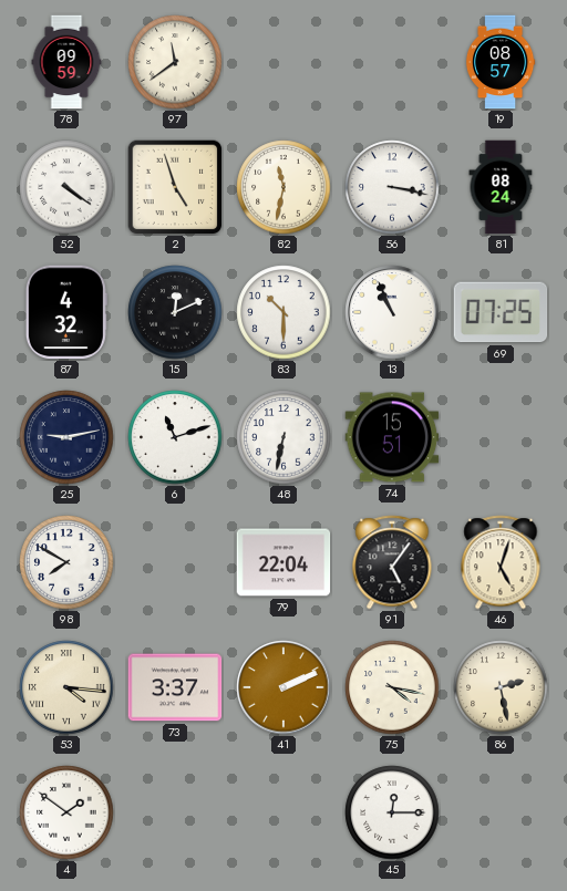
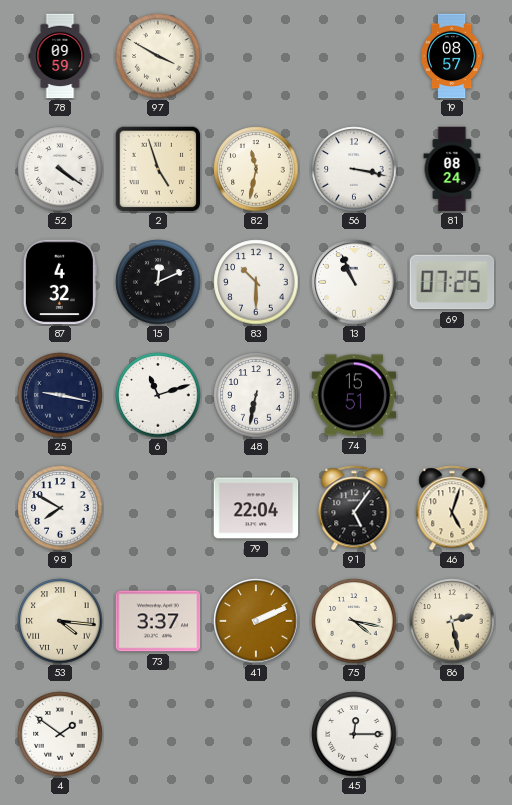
97: 11:39 -> 3:50
25: 9:13 -> 9:17
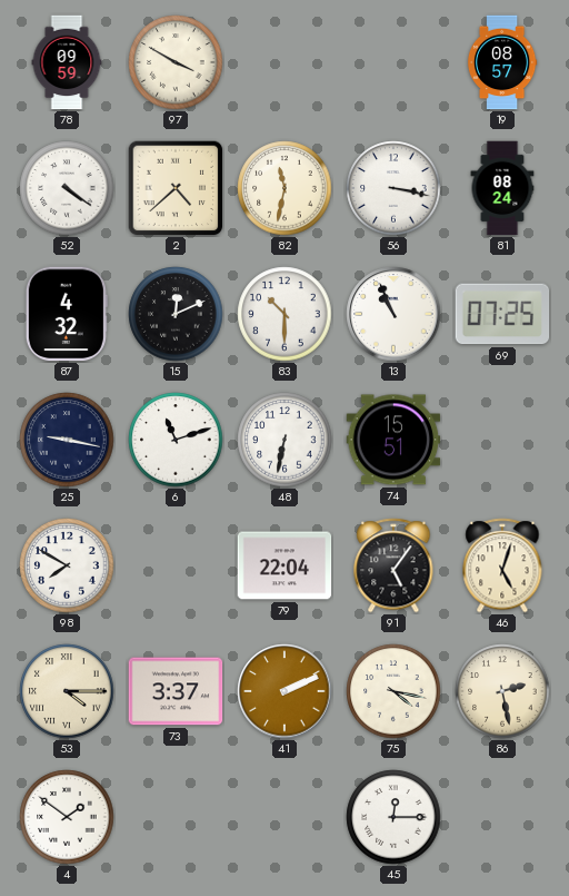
2: 4:57 -> 4:38
53: 4:16 -> 4:15
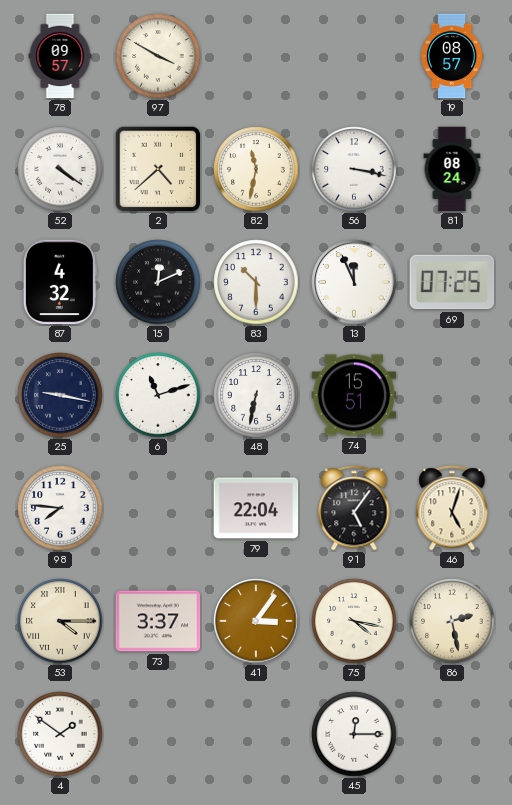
78: 09:59 -> 09:57
13: 10:56 -> 11:56
98: 7:50 -> 7:46
41: 2:11 -> 3:06
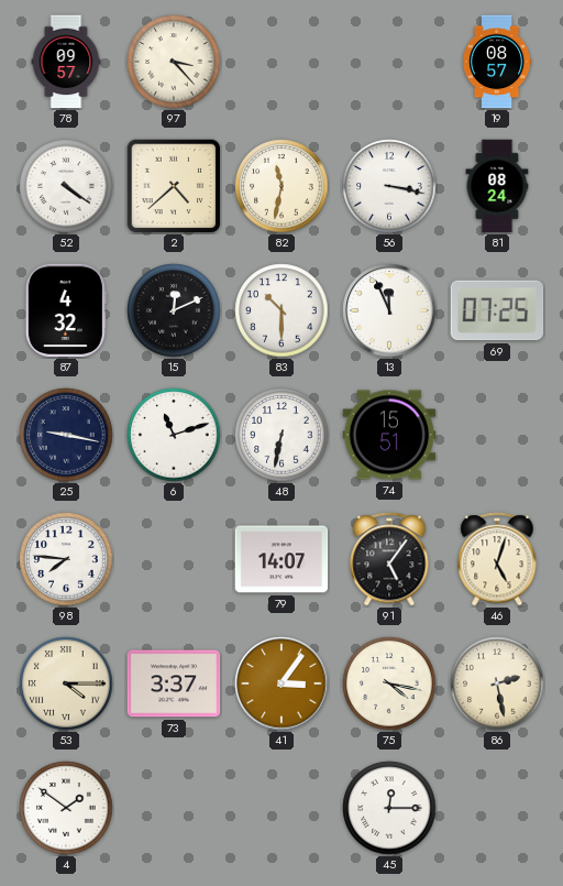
97: 3:50 -> 3:23
79: 22:04 -> 14:07
